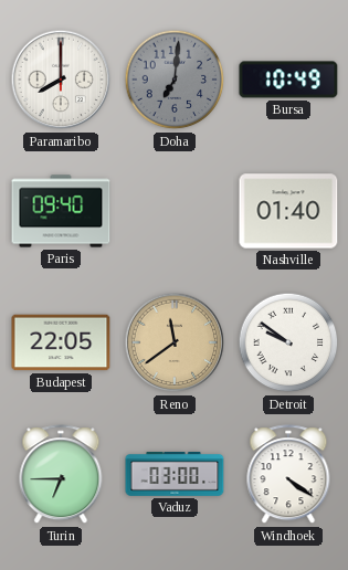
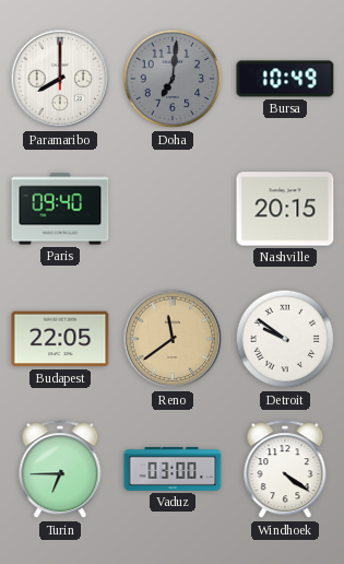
Nashville: 01:40 -> 20:15
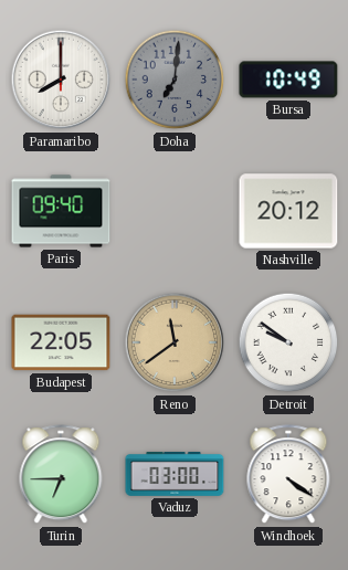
Nashville: 20:15 -> 20:12
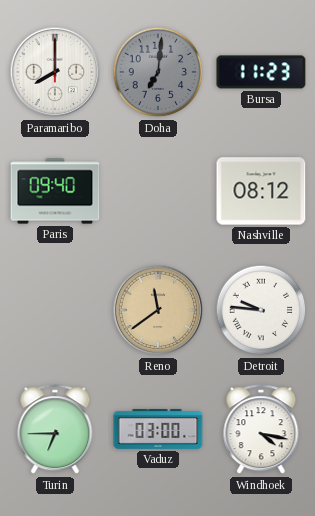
Bursa: 10:49 -> 11:23
Nashville: 20:12 -> 08:12
Budapest: 22:05 -> none
Detroit: 9:51 -> 9:46
Windhoek: 4:21 -> 4:17
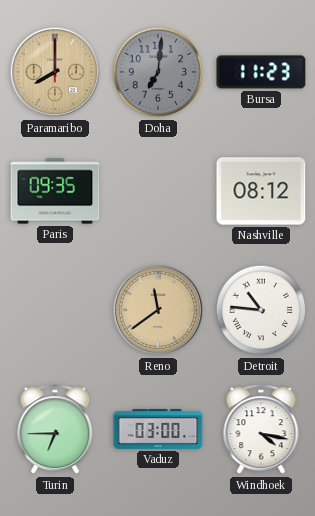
Paramaribo dial: white -> champagne
Paris: 09:40 -> 09:35
Detroit: 9:46 -> 10:46
